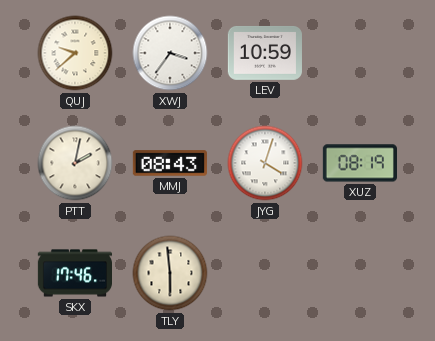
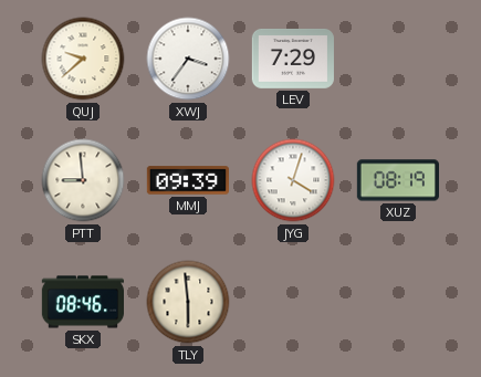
LEV: 10:59 -> 7:29
PTT: 2:02 -> 8:59
MMJ: 08:43 -> 09:39
SKX: 17:46 -> 08:46
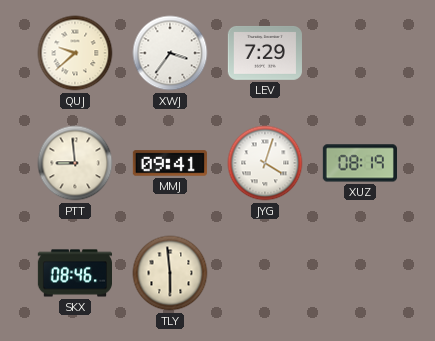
MMJ: 09:39 -> 09:41
